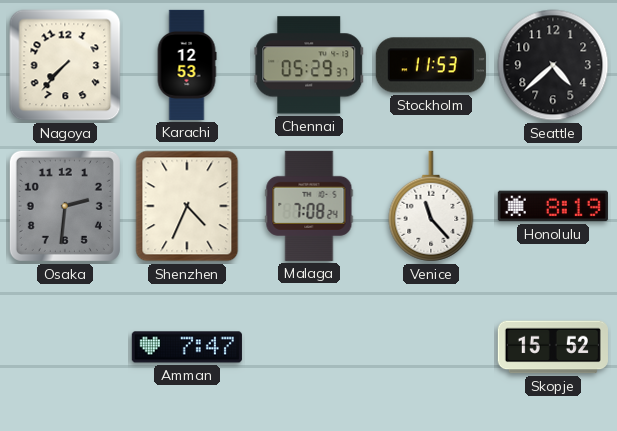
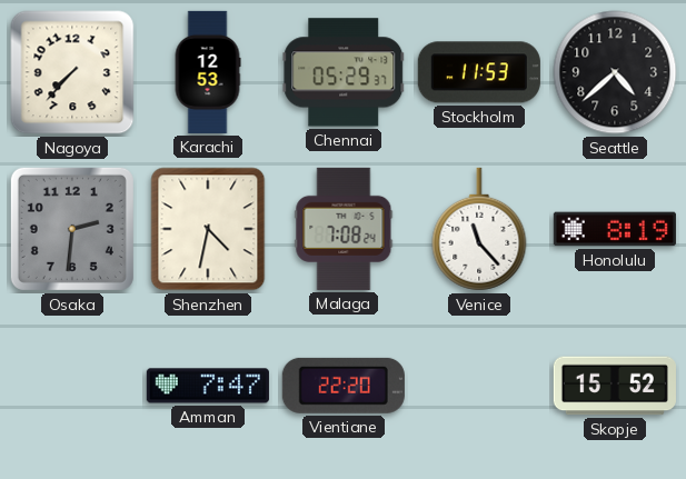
Shenzhen: 4:34 -> 4:32
Vientiane: none -> 22:20
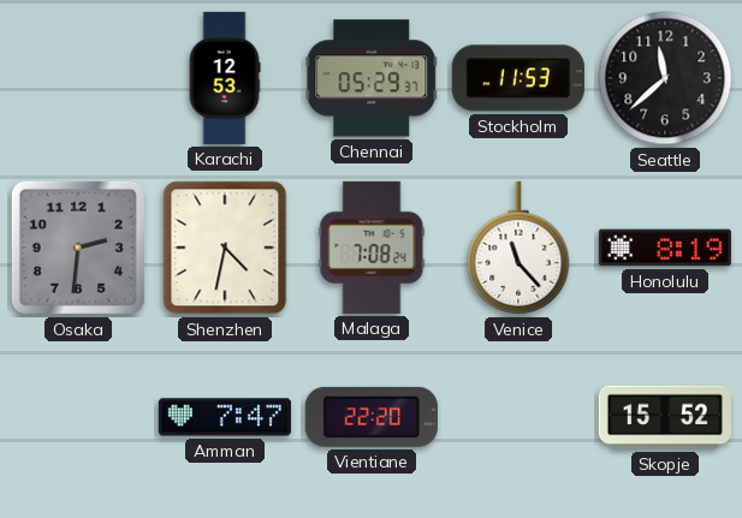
Nagoya: 7:37 -> none
Seattle: 4:38 -> 11:38
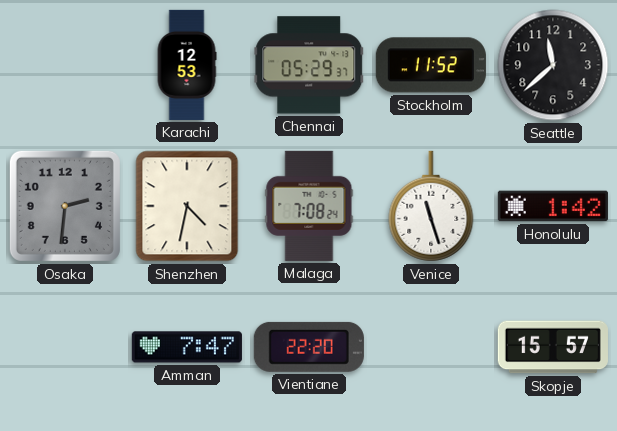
Stockholm: 11:53 -> 11:52
Venice: 11:23 -> 11:27
Honolulu: 8:19 -> 1:42
Skopje: 15:52 -> 15:57
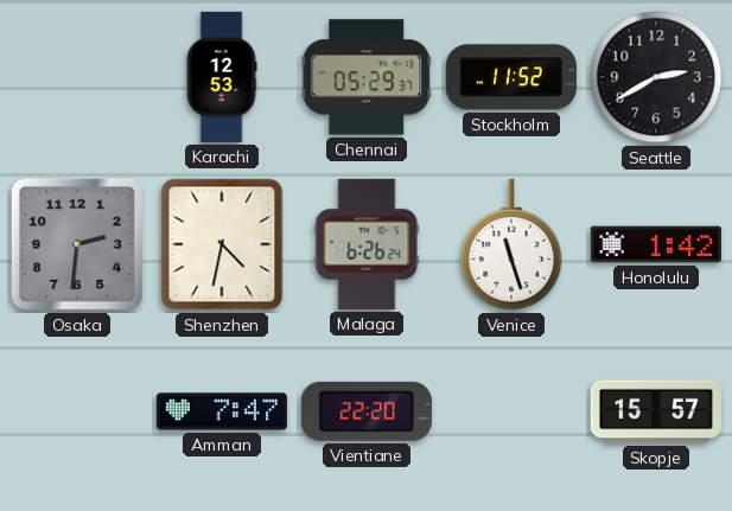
Seattle: 11:38 -> 2:40
Malaga: 7:08 -> 6:26
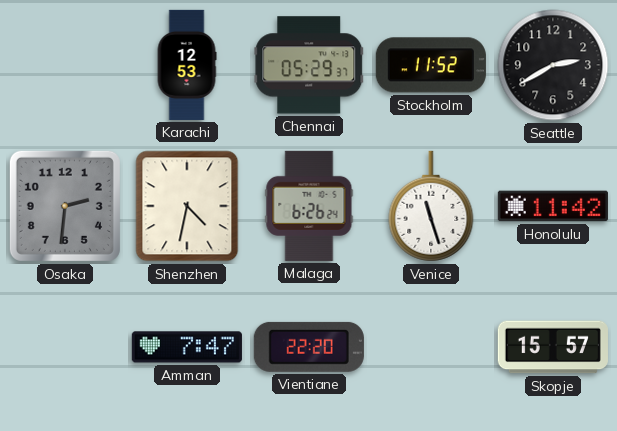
Honolulu: 1:42 -> 11:42
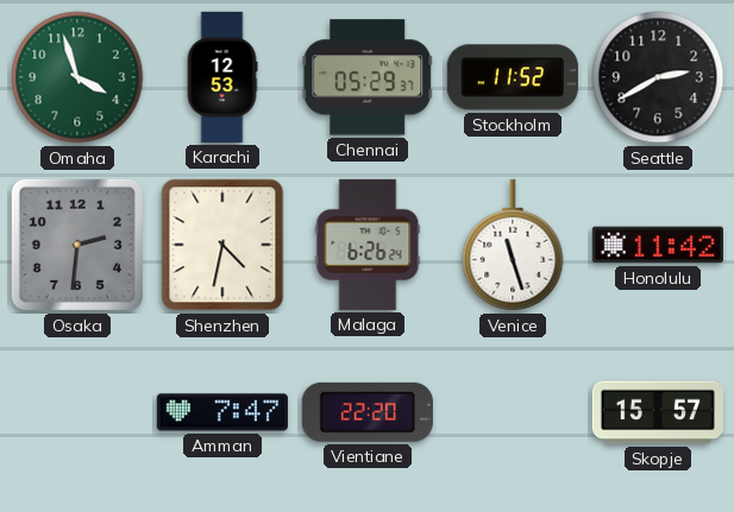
Omaha: none -> 3:57
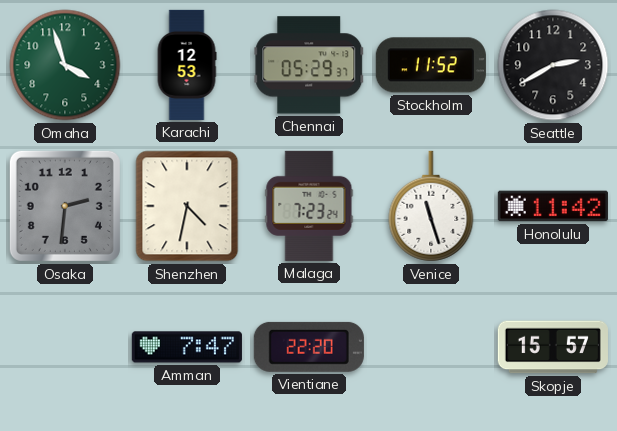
Malaga: 6:26 -> 7:23
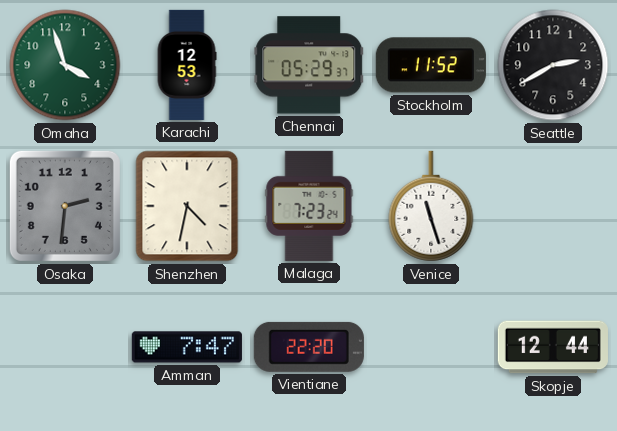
Honolulu: 11:42 -> none
Skopje: 15:57 -> 12:44
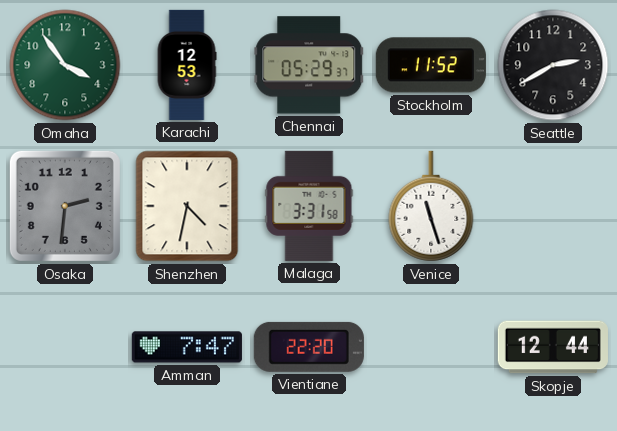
Omaha: 3:57 -> 3:54
Malaga: 7:23 -> 3:31
